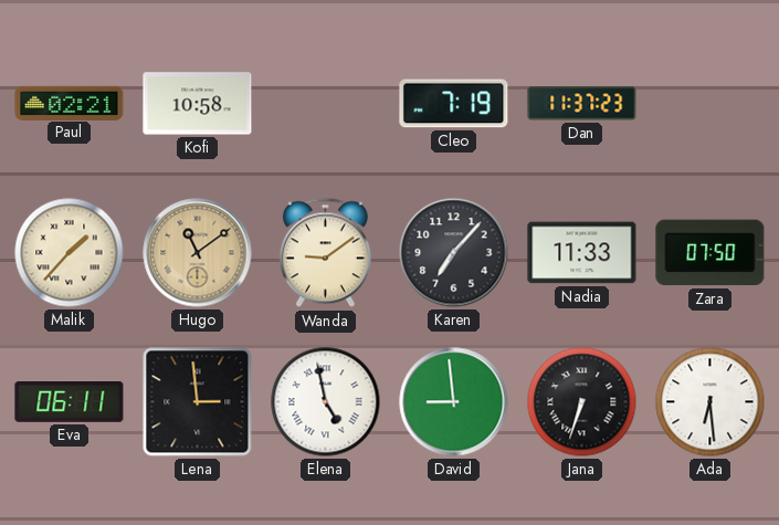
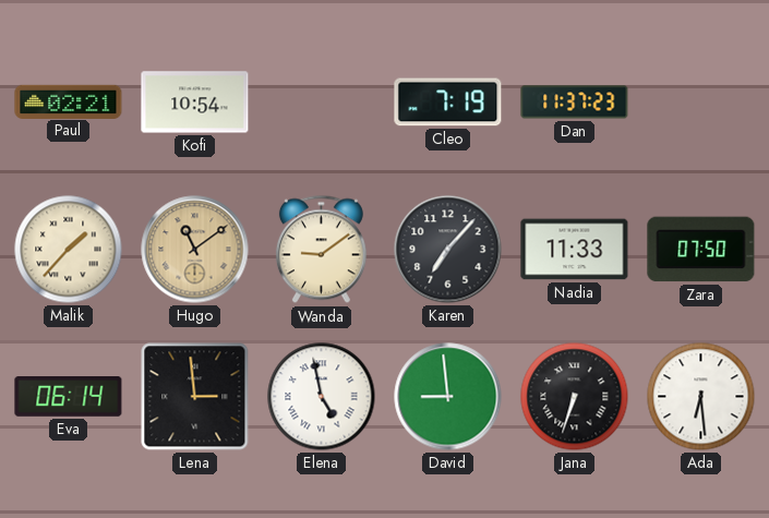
Kofi: 10:58 -> 10:54
Eva: 06:11 -> 06:14
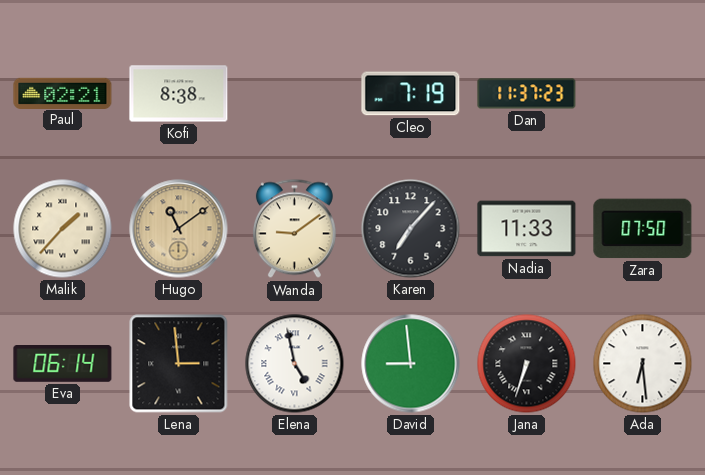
Kofi: 10:54 -> 8:38
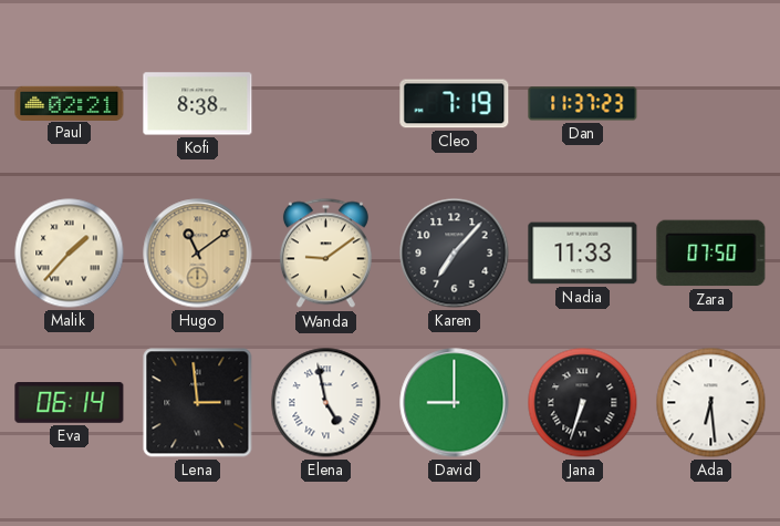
David: 8:59 -> 9:00
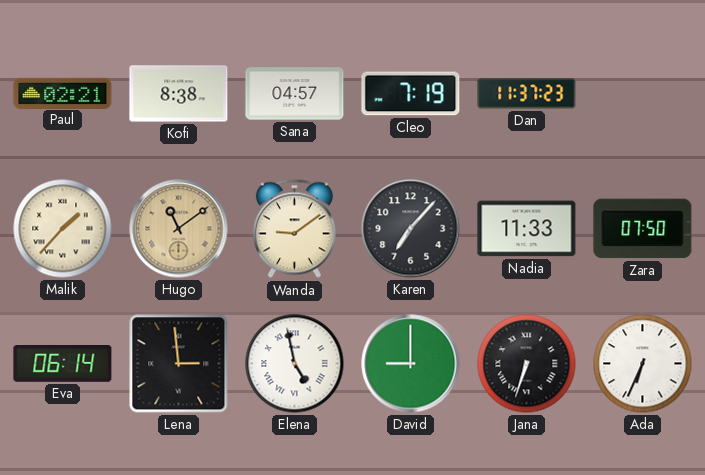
Sana: none -> 04:57
Ada: 6:29 -> 6:34
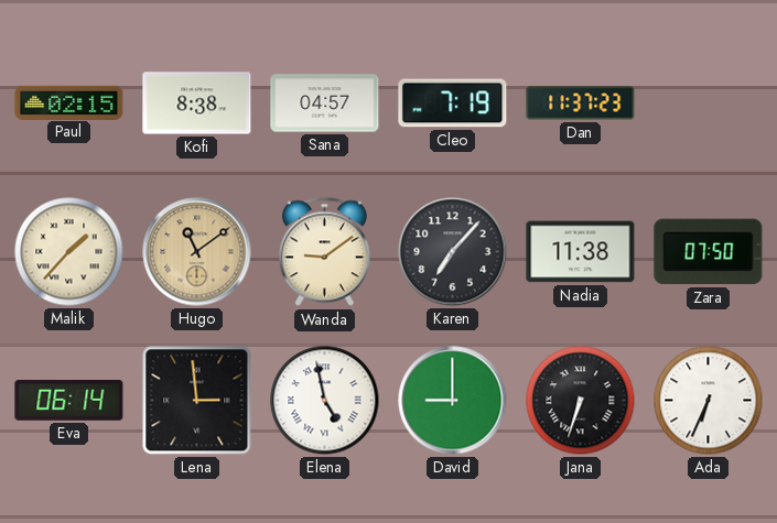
Paul: 02:21 -> 02:15
Nadia: 11:33 -> 11:38
